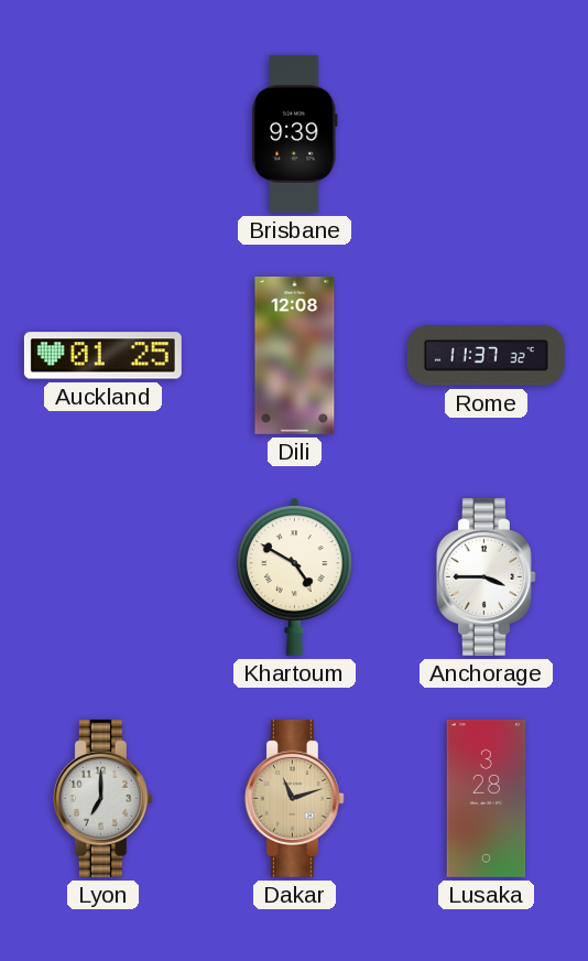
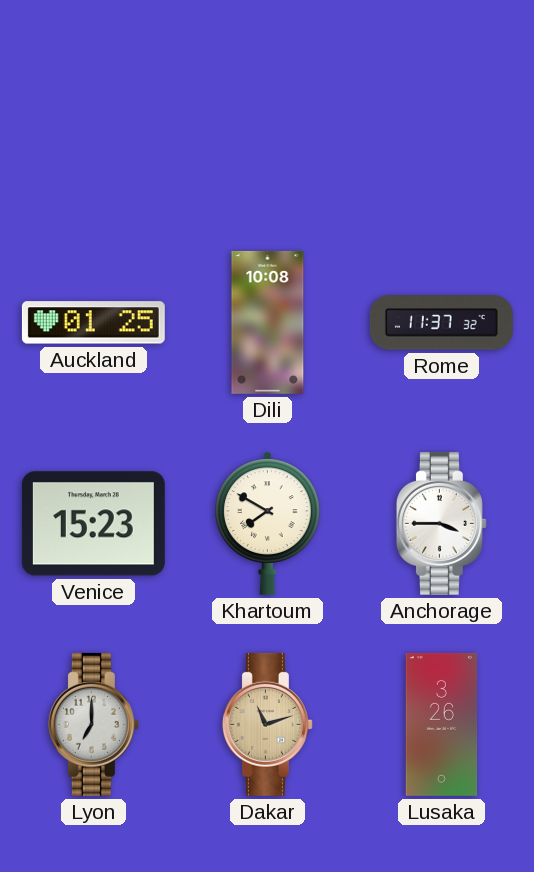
Brisbane: 9:39 -> none
Dili: 12:08 -> 10:08
Venice: none -> 15:23
Khartoum: 4:50 -> 7:50
Lusaka: 3:28 -> 3:26
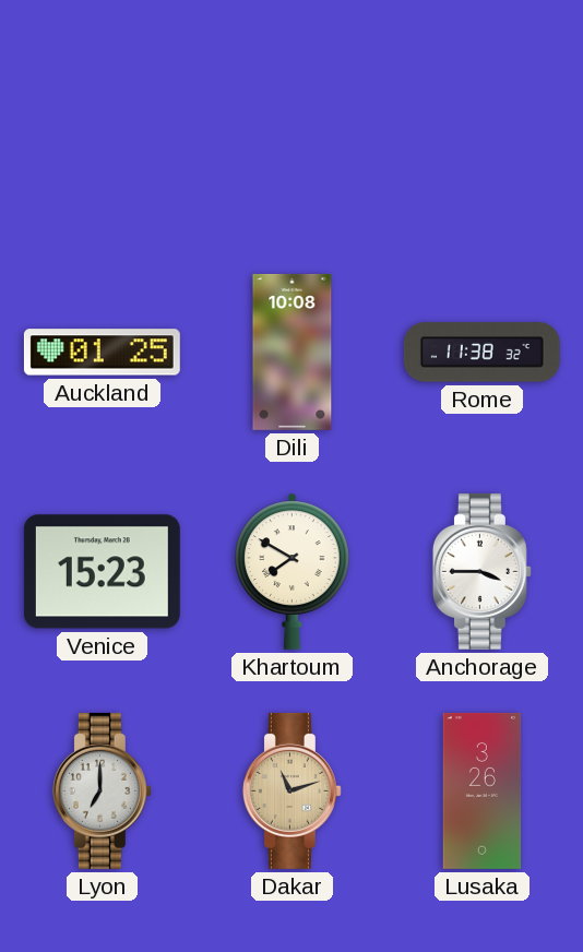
Rome: 11:37 -> 11:38
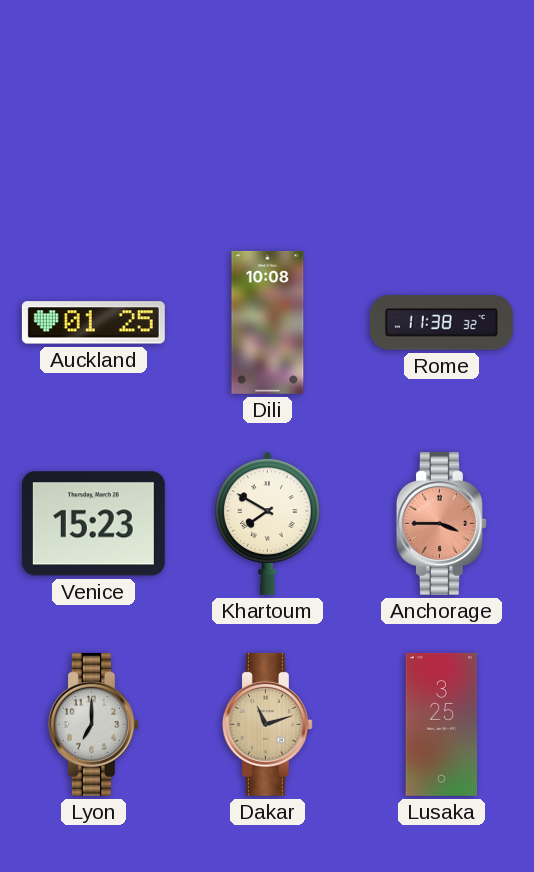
Anchorage dial: white -> salmon
Lusaka: 3:26 -> 3:25
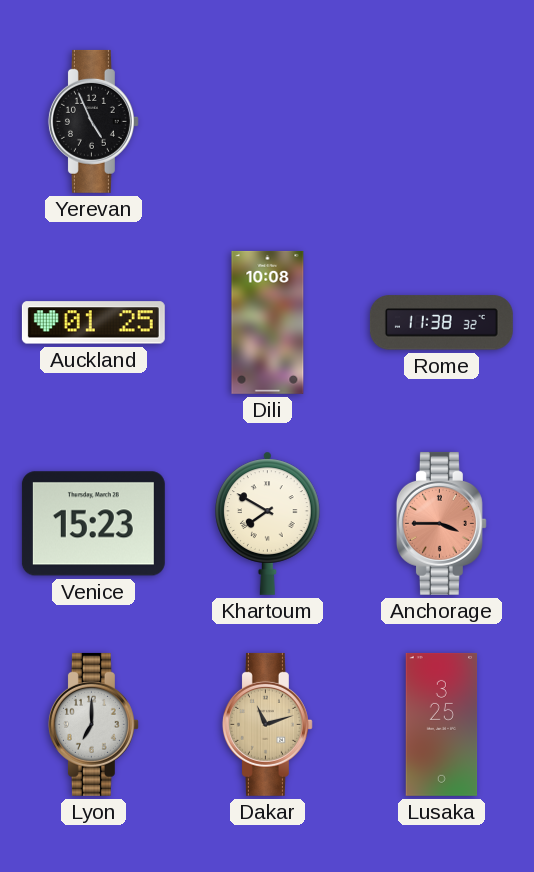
Yerevan: none -> 4:56
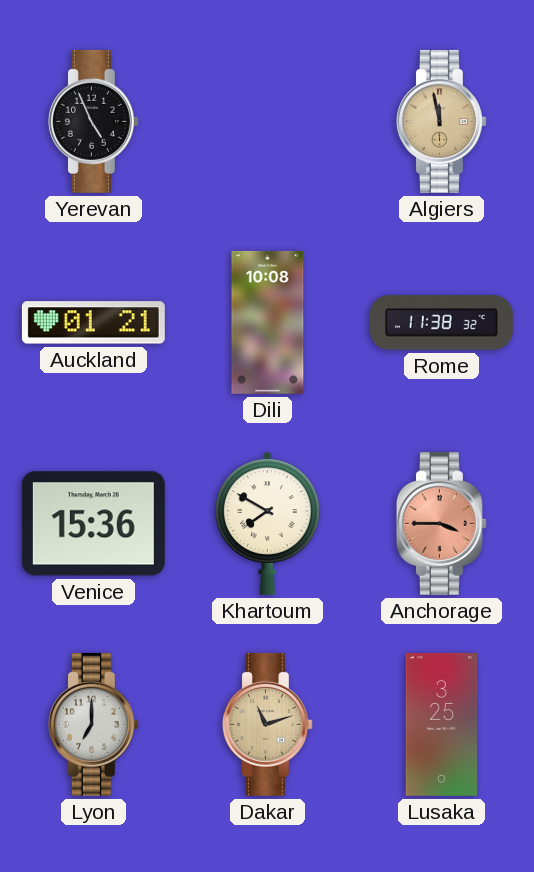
Algiers: none -> 11:58
Auckland: 01:25 -> 01:21
Venice: 15:23 -> 15:36
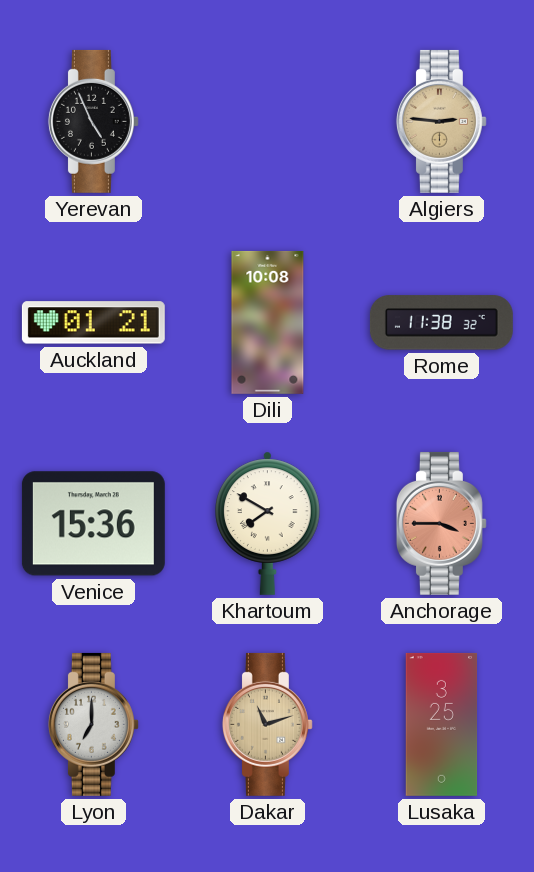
Algiers: 11:58 -> 2:46
